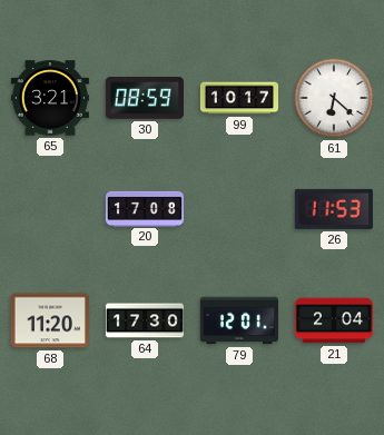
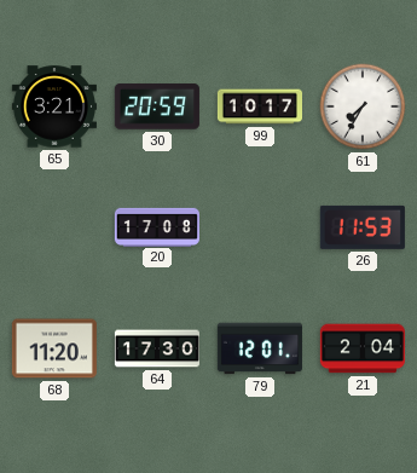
30: 08:59 -> 20:59
61: 6:22 -> 7:35
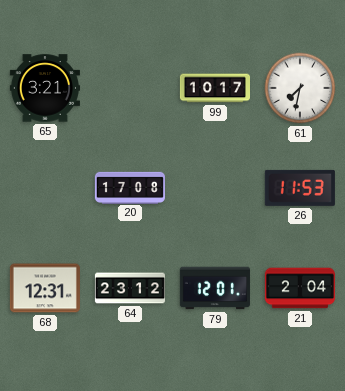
30: 20:59 -> none
61: 7:35 -> 7:32
68: 11:20 -> 12:31
64: 17:30 -> 23:12
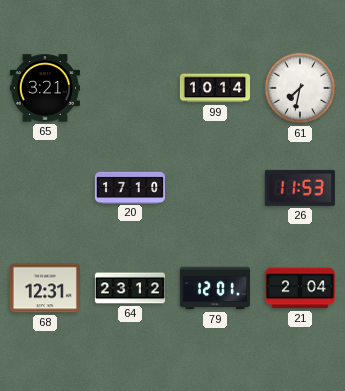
99: 10:17 -> 10:14
20: 17:08 -> 17:10
